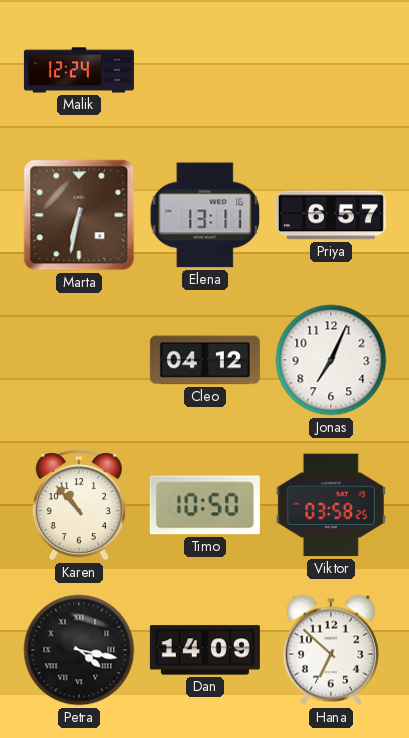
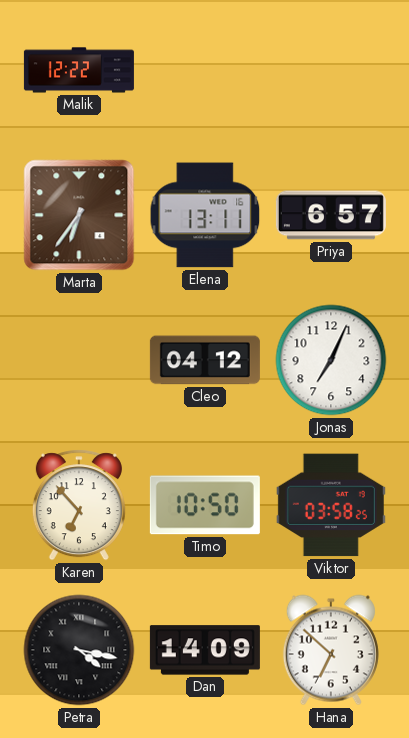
Malik: 12:24 -> 12:22
Marta: 6:32 -> 6:36
Karen: 10:53 -> 6:53
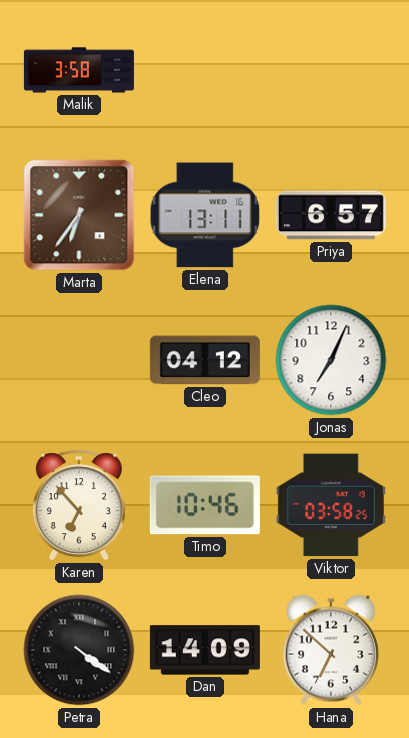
Malik: 12:22 -> 3:58
Timo: 10:50 -> 10:46
Petra: 4:17 -> 4:21
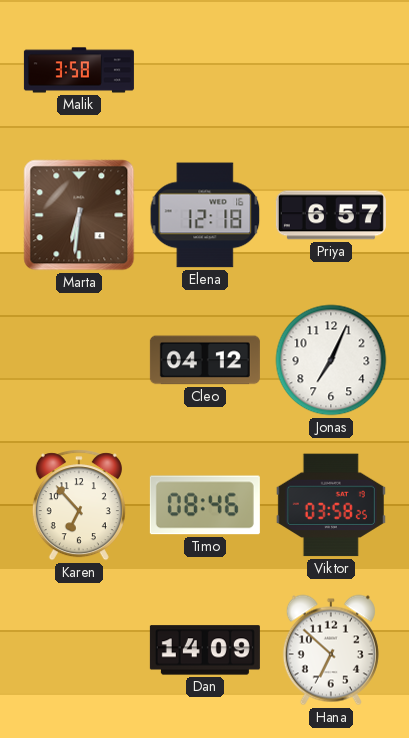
Marta: 6:36 -> 6:31
Elena: 13:11 -> 12:18
Timo: 10:46 -> 08:46
Petra: 4:21 -> none
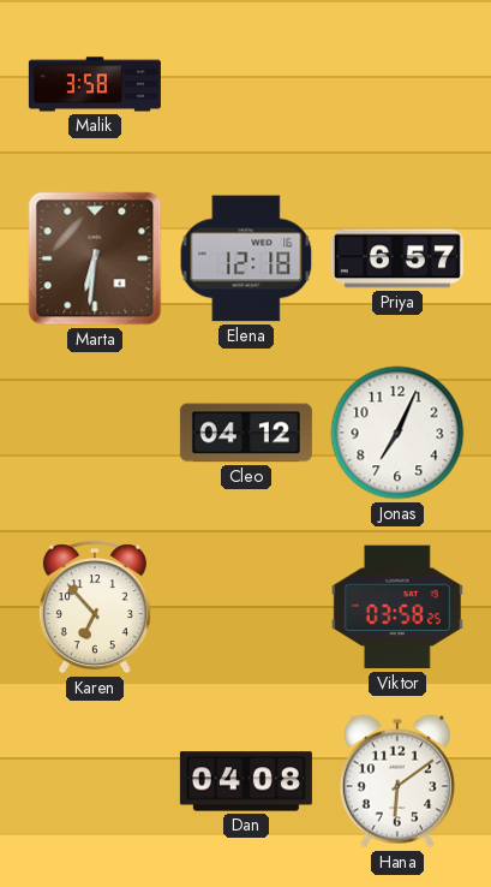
Timo: 08:46 -> none
Dan: 14:09 -> 04:08
Hana: 6:52 -> 6:09
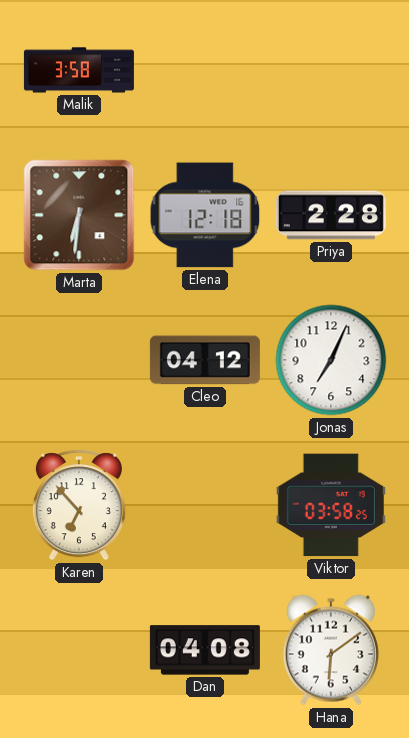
Priya: 6:57 -> 2:28
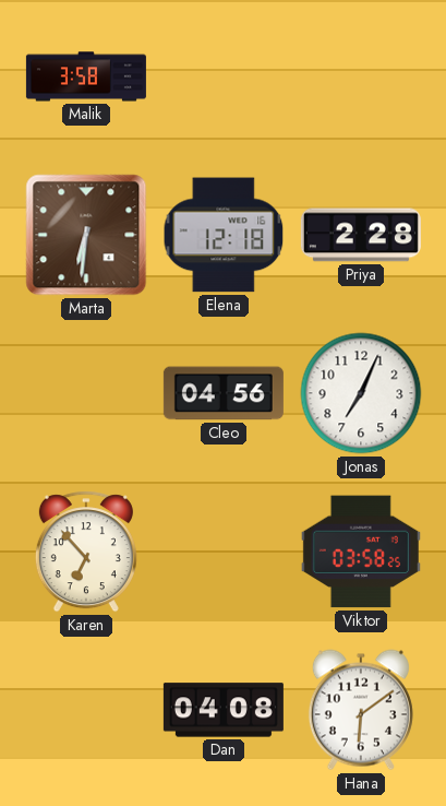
Cleo: 04:12 -> 04:56
